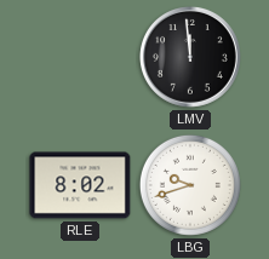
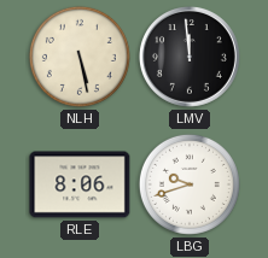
NLH: none -> 5:28
RLE: 8:02 -> 8:06
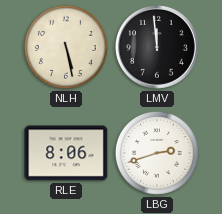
LBG: 9:42 -> 2:42
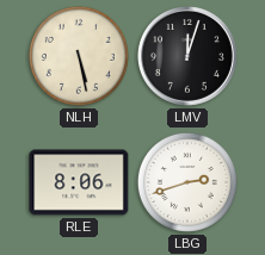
LMV: 11:59 -> 12:03
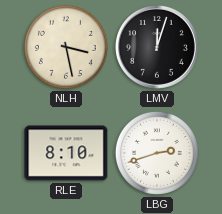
NLH: 5:28 -> 3:28
RLE: 8:06 -> 8:10
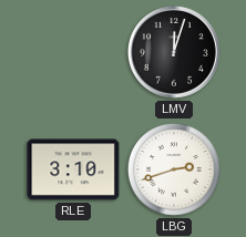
NLH: 3:28 -> none
RLE: 8:10 -> 3:10
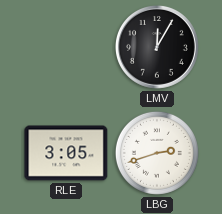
LMV: 12:03 -> 12:05
RLE: 3:10 -> 3:05
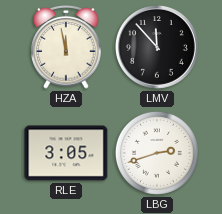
HZA: none -> 11:58
LMV: 12:05 -> 11:53
